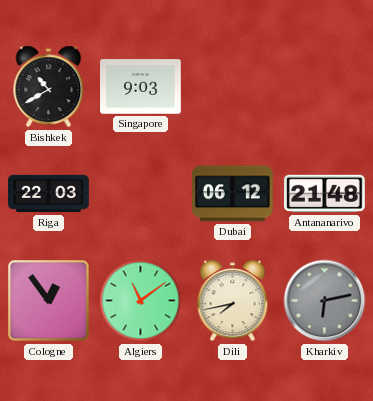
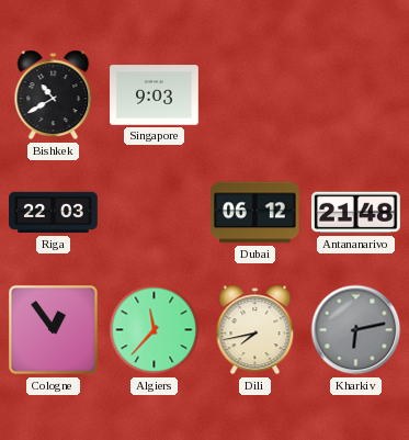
Algiers: 11:09 -> 11:37
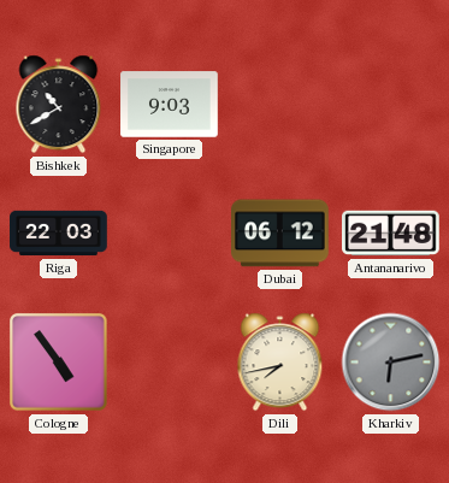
Cologne: 12:54 -> 4:54
Algiers: 11:37 -> none
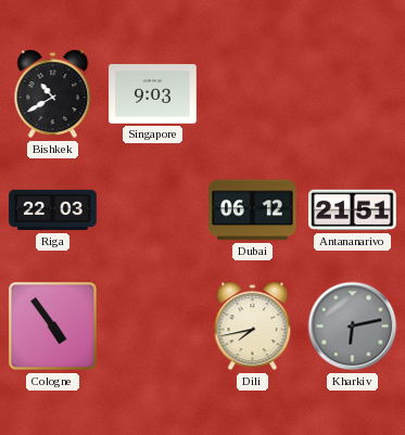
Antananarivo: 21:48 -> 21:51
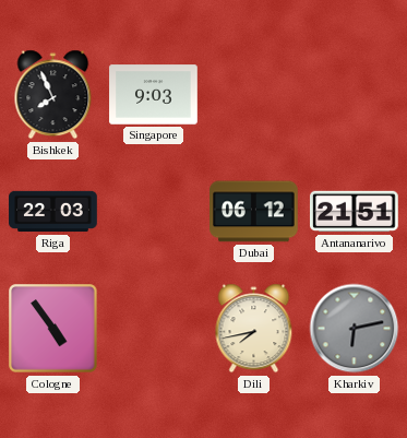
Bishkek: 10:40 -> 7:56
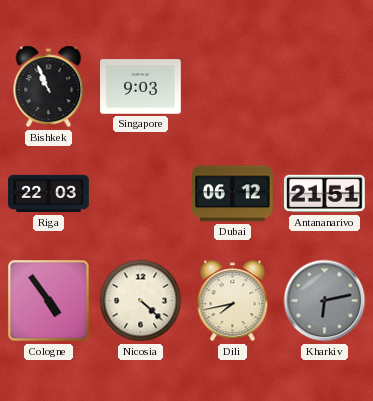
Bishkek: 7:56 -> 10:56
Nicosia: none -> 4:22
